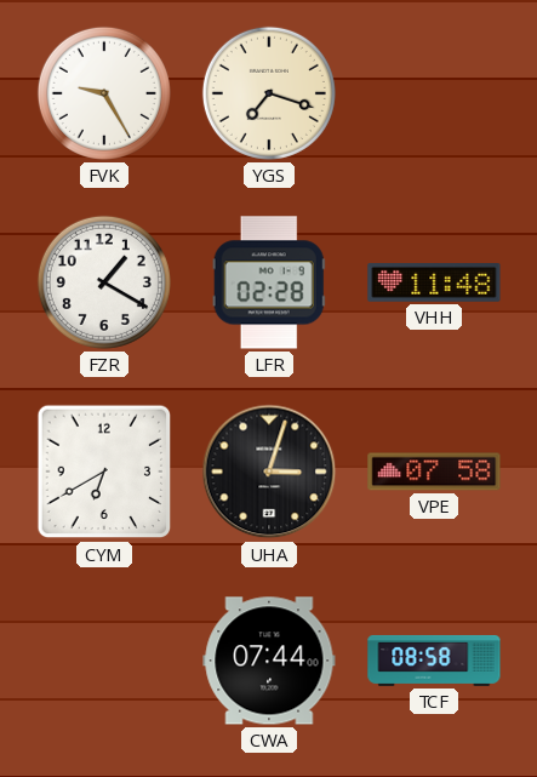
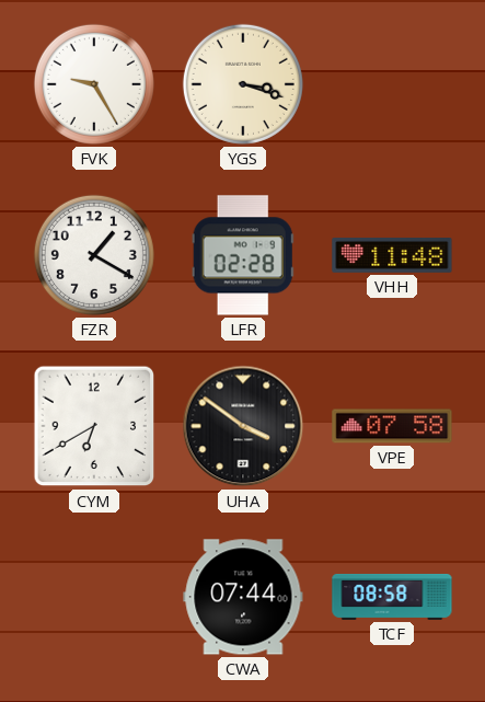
YGS: 7:18 -> 3:18
UHA: 3:03 -> 3:51
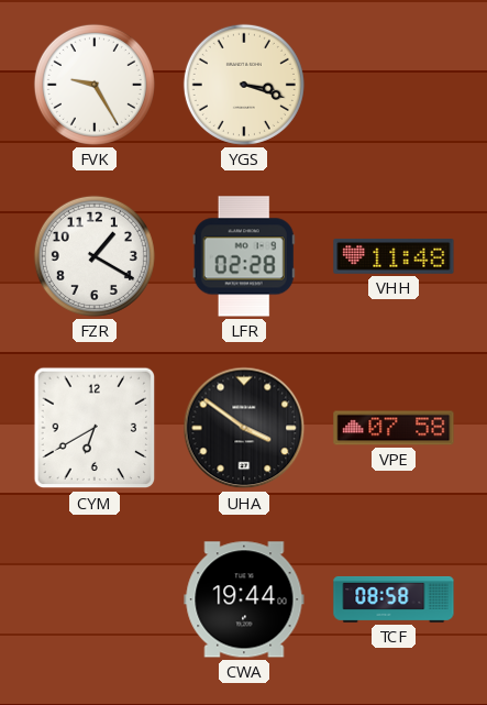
CWA: 07:44 -> 19:44
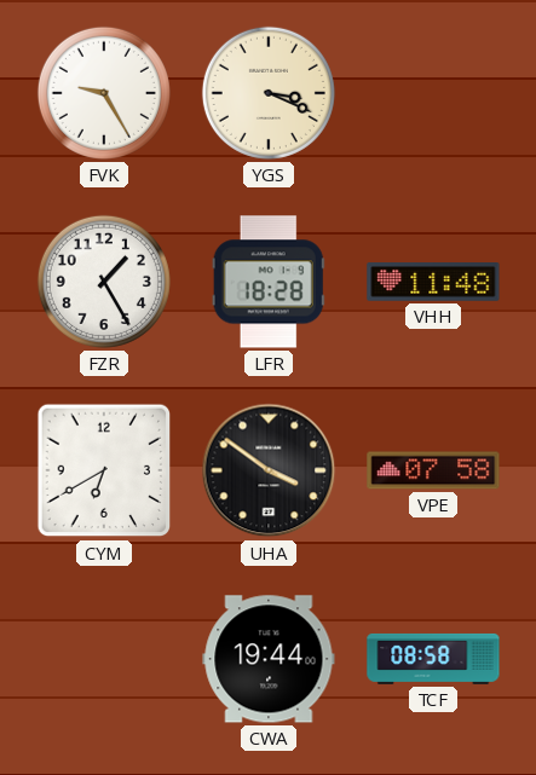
YGS: 3:18 -> 3:19
FZR: 1:20 -> 1:25
LFR: 02:28 -> 18:28
